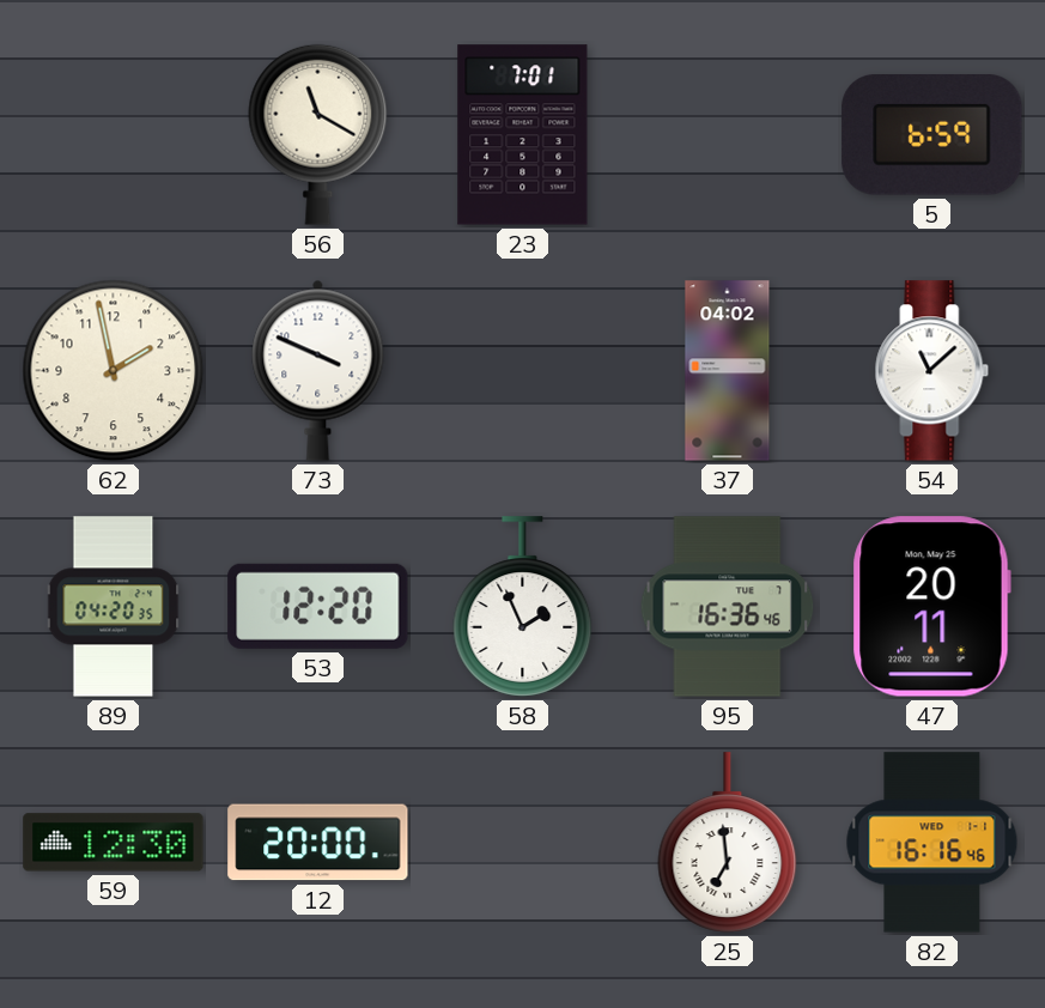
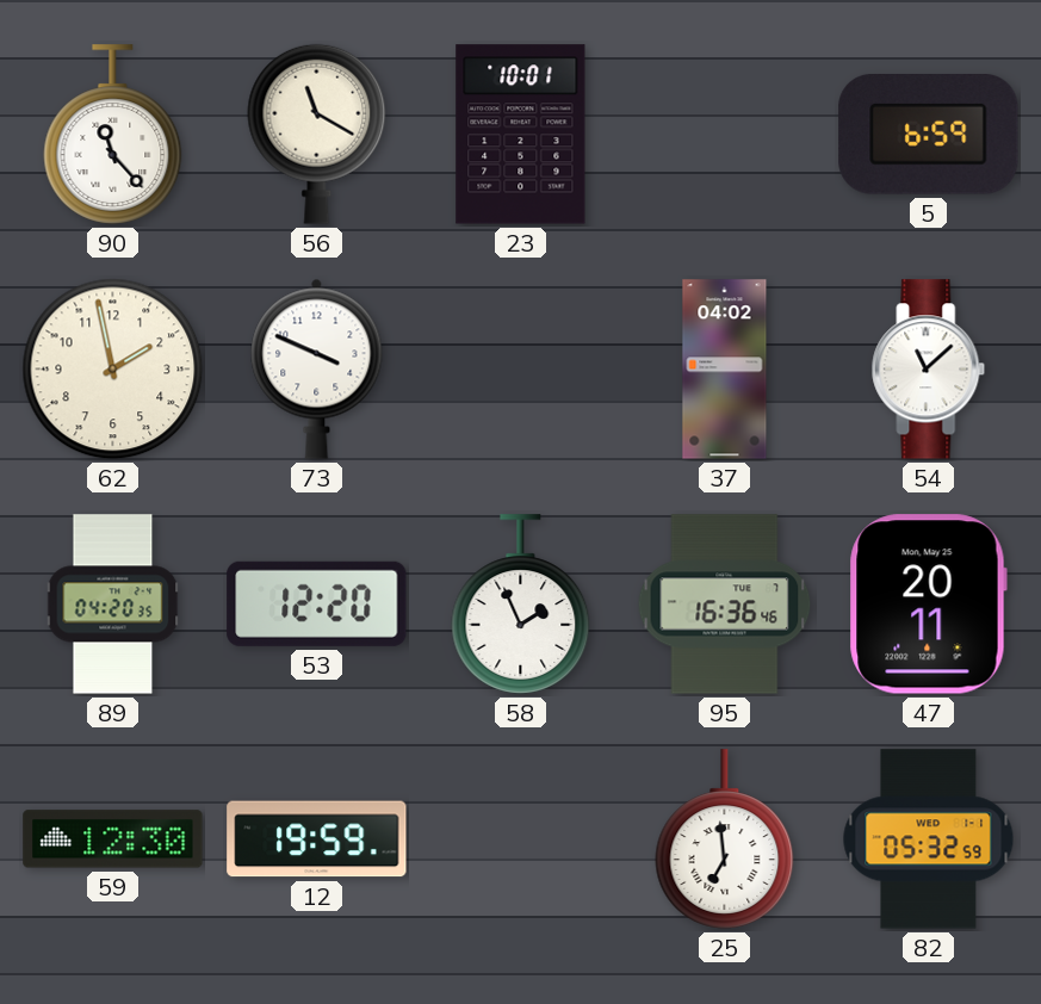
90: none -> 11:23
23: 7:01 -> 10:01
12: 20:00 -> 19:59
82: 16:16 -> 05:32
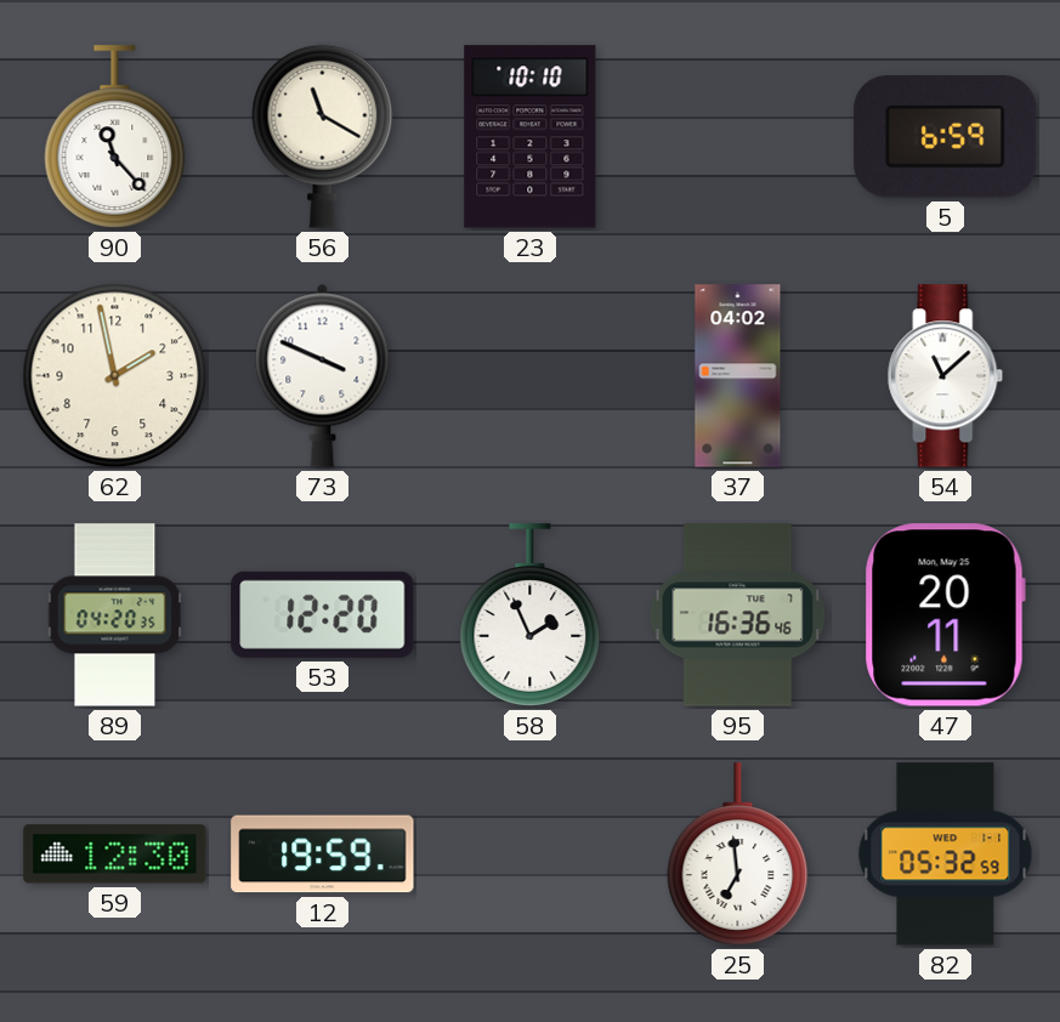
23: 10:01 -> 10:10
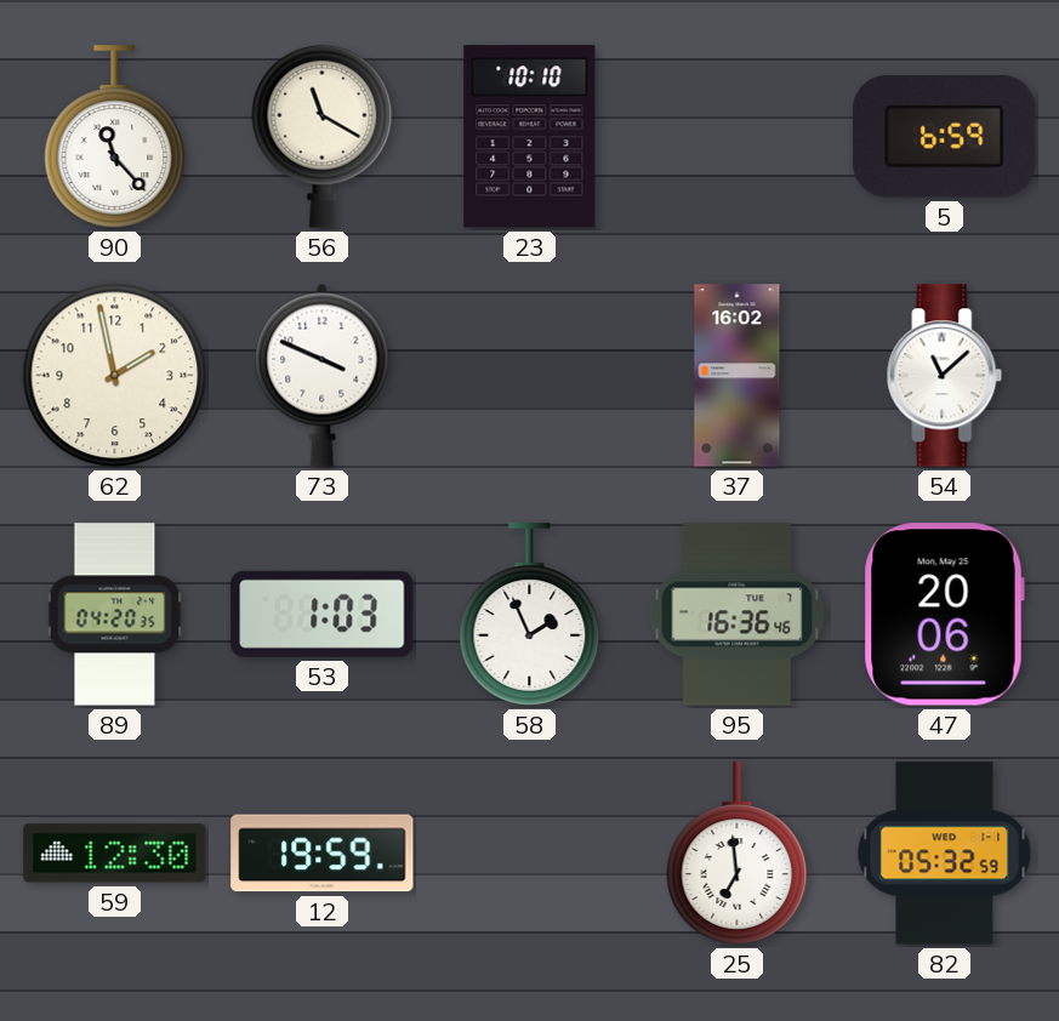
37: 04:02 -> 16:02
53: 12:20 -> 1:03
47: 20:11 -> 20:06
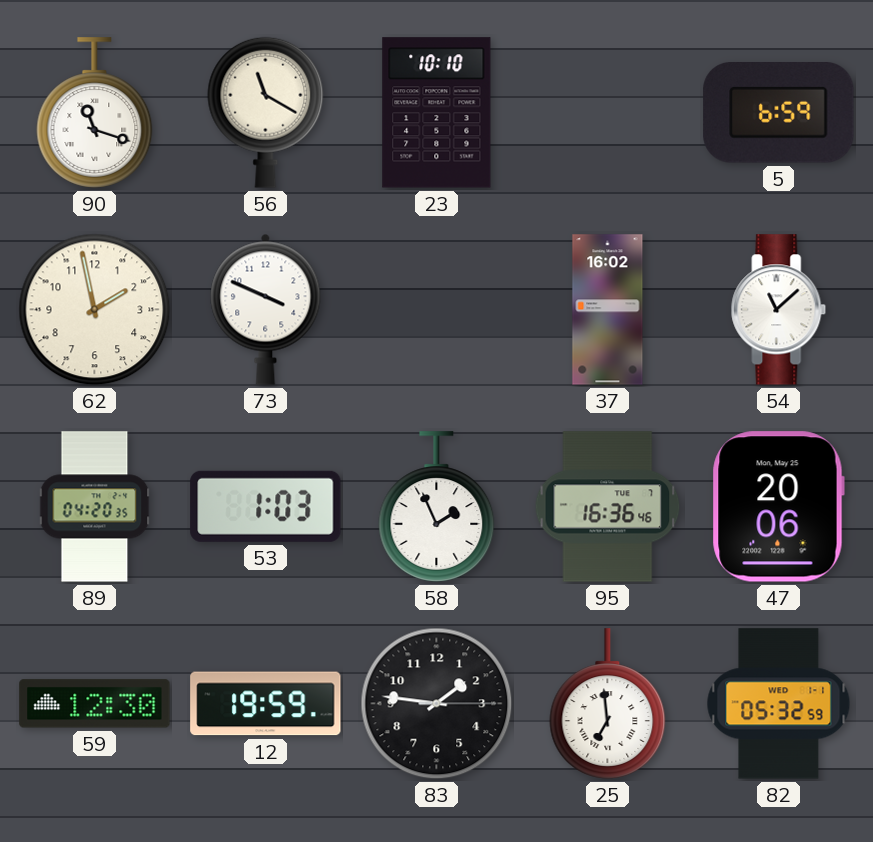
90: 11:23 -> 11:18
83: none -> 1:46
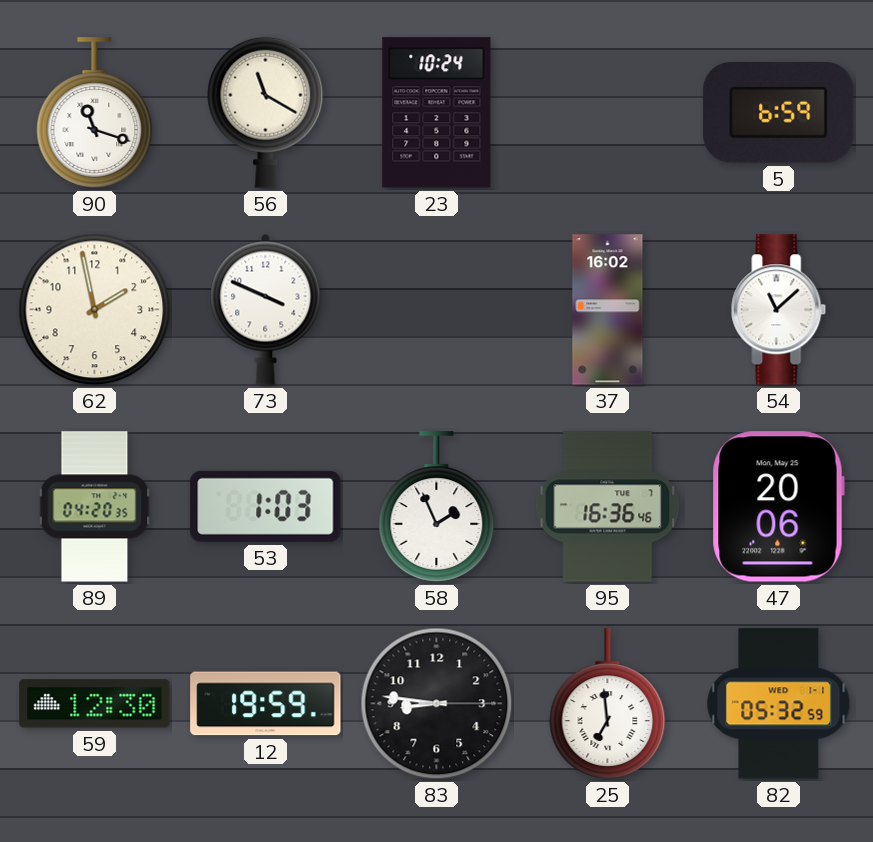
23: 10:10 -> 10:24
83: 1:46 -> 8:46
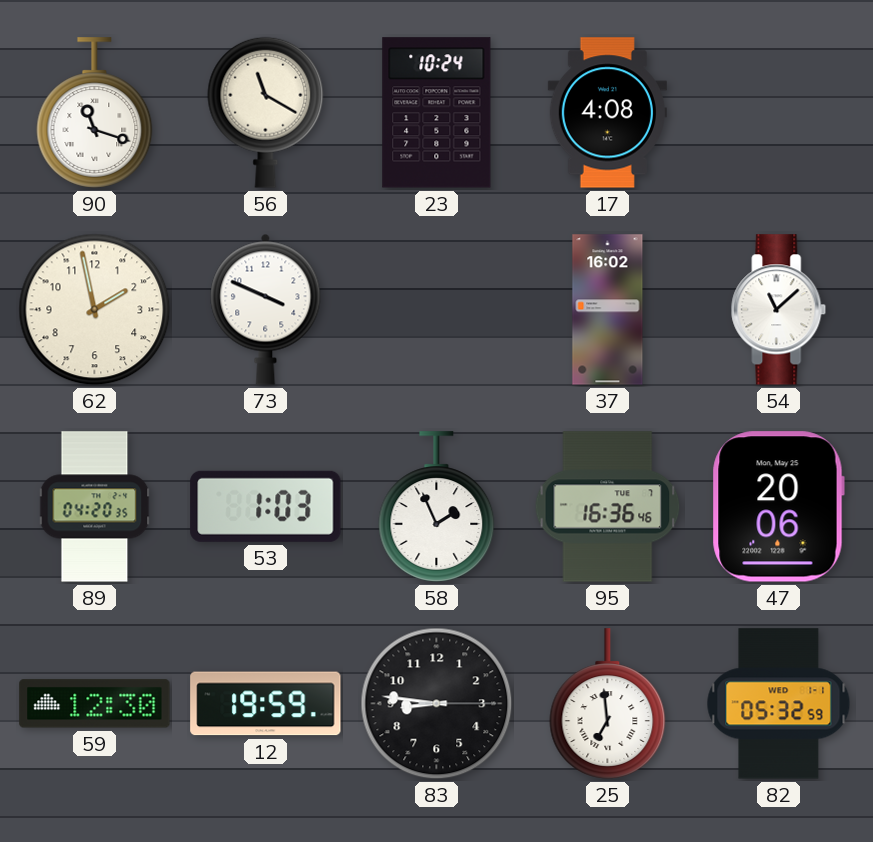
17: none -> 4:08
5: 6:59 -> none
